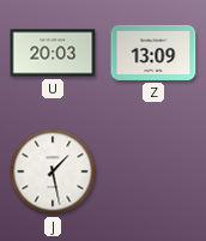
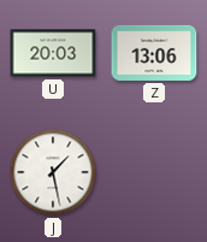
Z: 13:09 -> 13:06
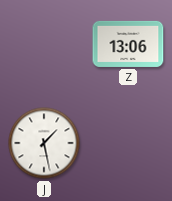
U: 20:03 -> none
